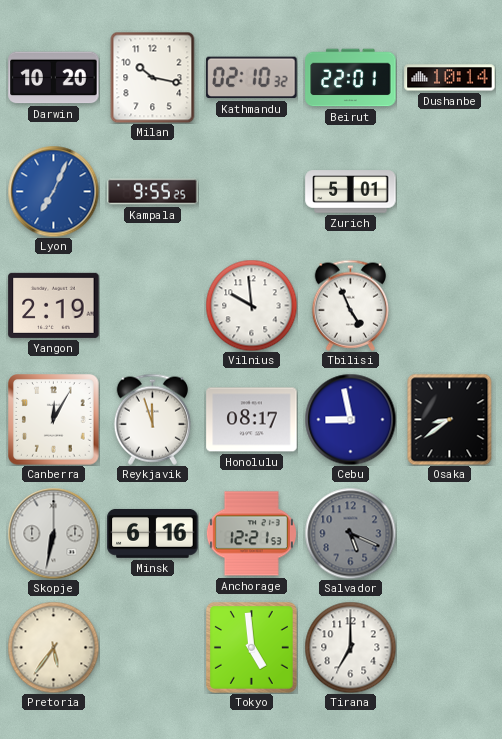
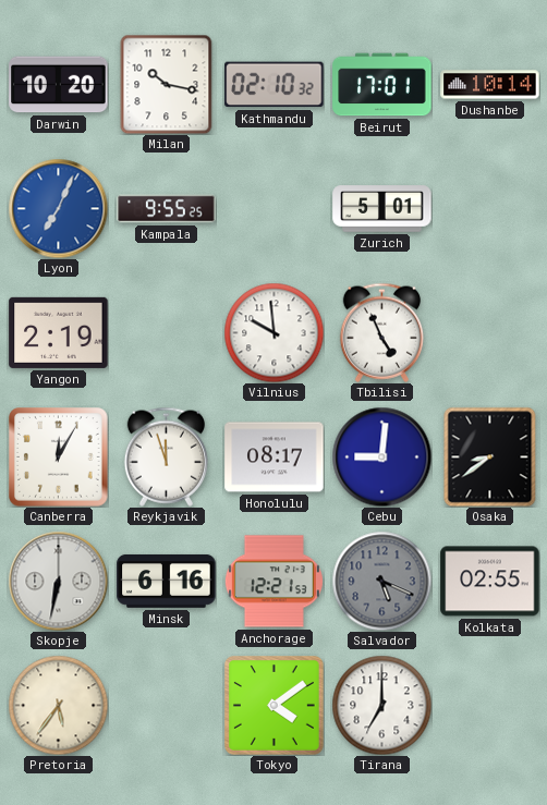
Beirut: 22:01 -> 17:01
Cebu: 8:58 -> 9:01
Kolkata: none -> 02:55
Tokyo: 4:59 -> 4:09
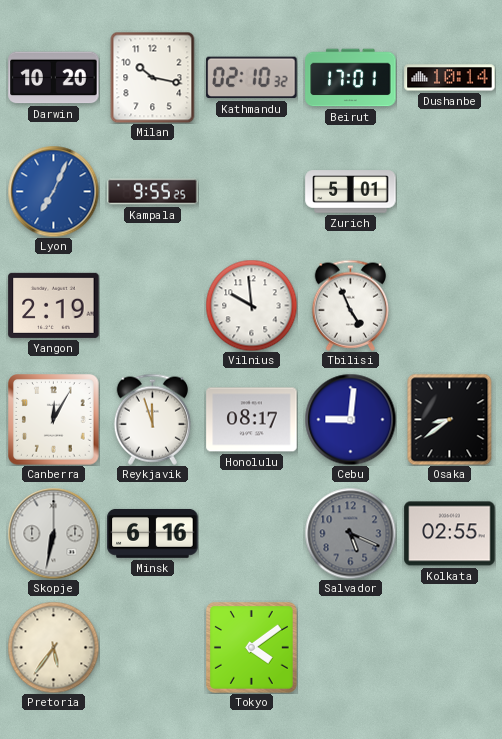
Anchorage: 12:21 -> none
Tirana: 7:00 -> none
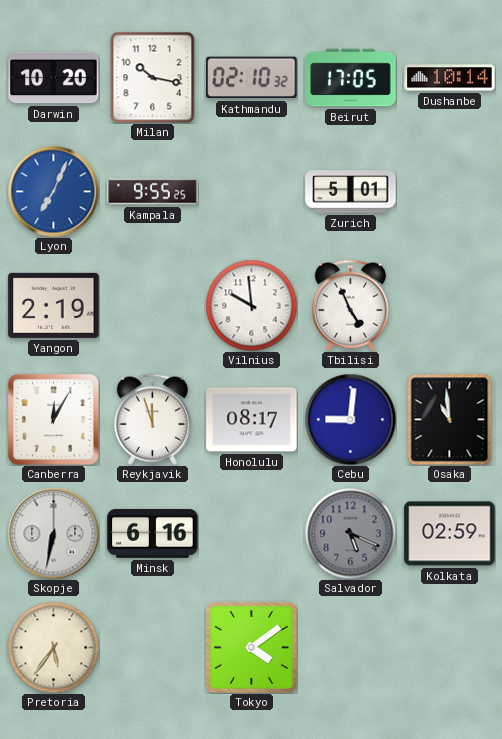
Beirut: 17:01 -> 17:05
Osaka: 8:39 -> 10:59
Kolkata: 02:55 -> 02:59
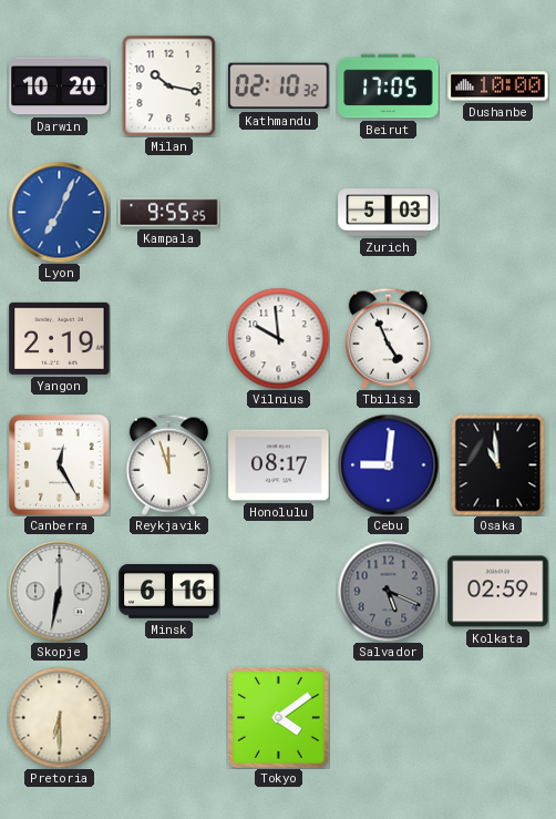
Dushanbe: 10:14 -> 10:00
Zurich: 5:01 -> 5:03
Canberra: 12:05 -> 12:25
Pretoria: 5:36 -> 6:30
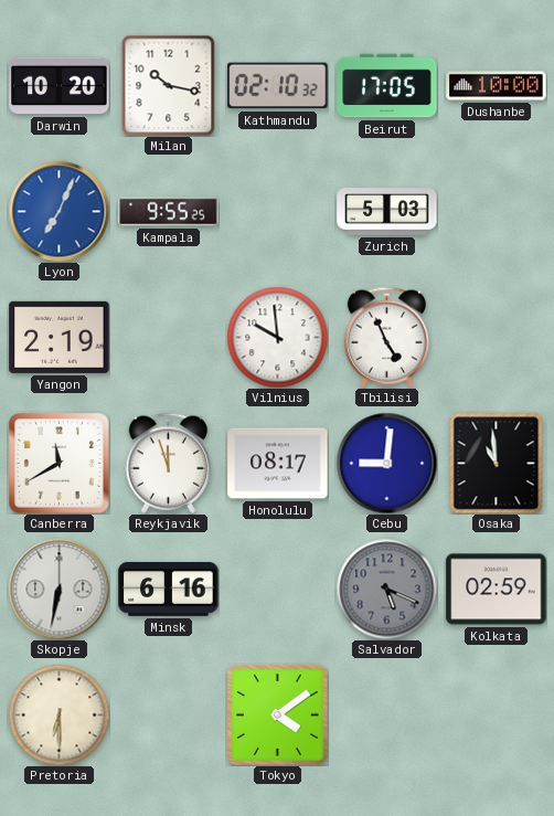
Canberra: 12:25 -> 11:40
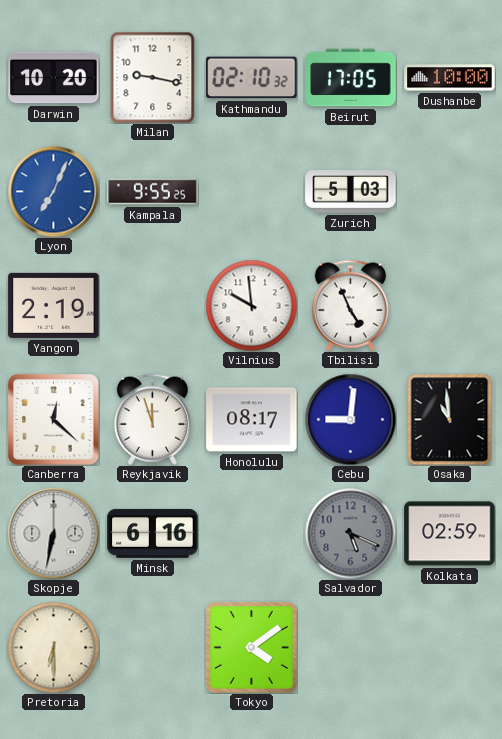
Milan: 10:17 -> 9:17
Canberra: 11:40 -> 12:22
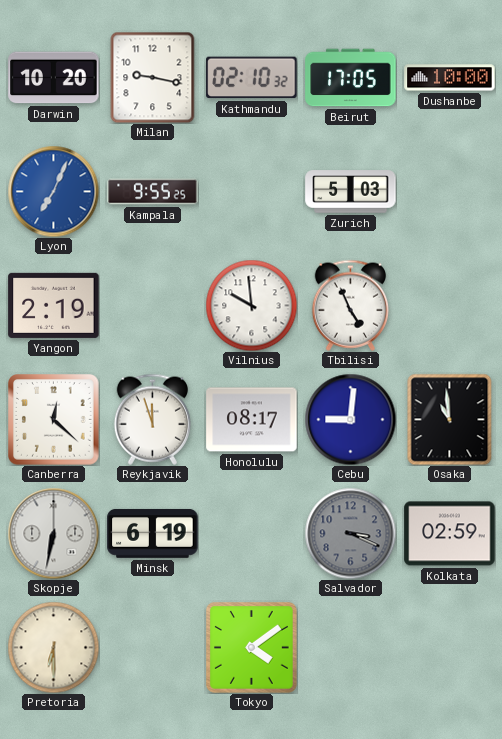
Minsk: 6:16 -> 6:19
Salvador: 5:19 -> 3:19
